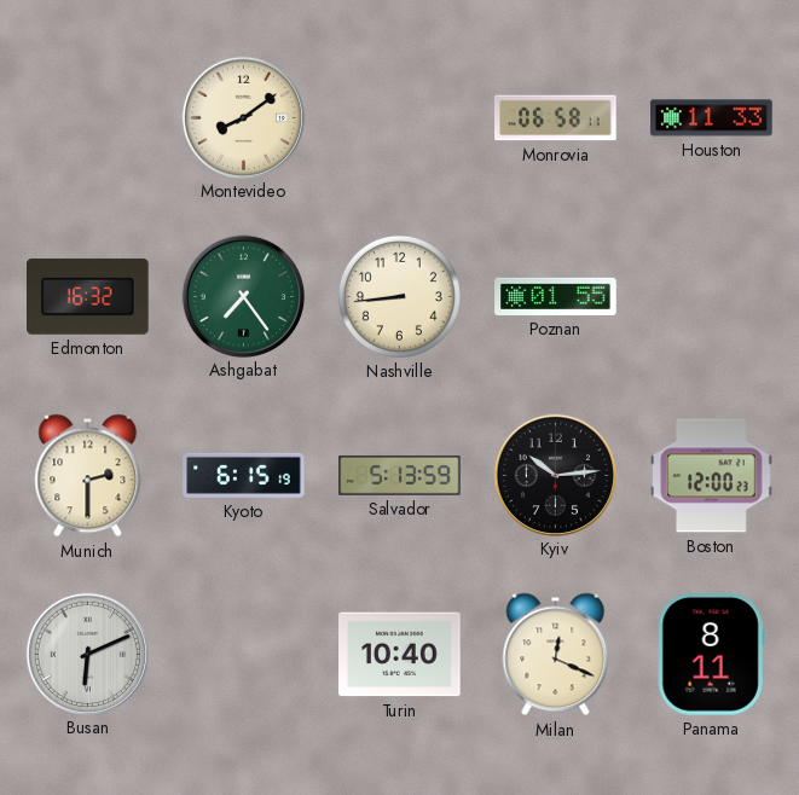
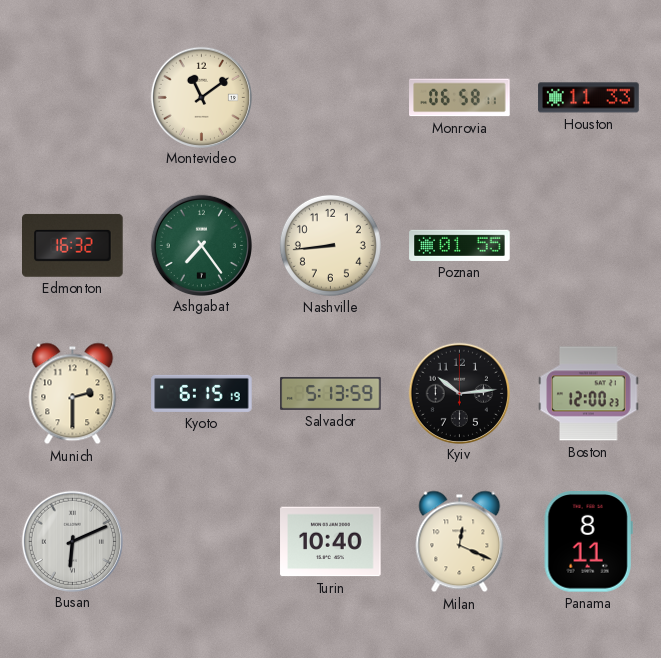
Montevideo: 8:09 -> 11:09
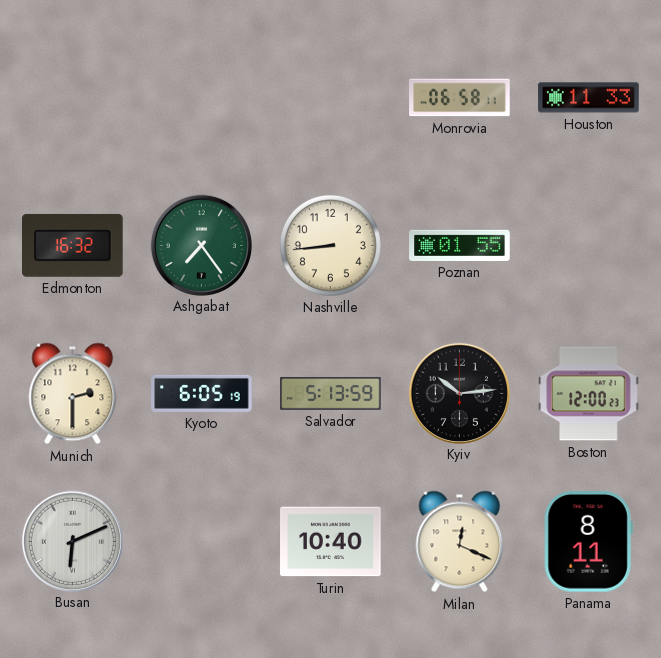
Montevideo: 11:09 -> none
Kyoto: 6:15 -> 6:05
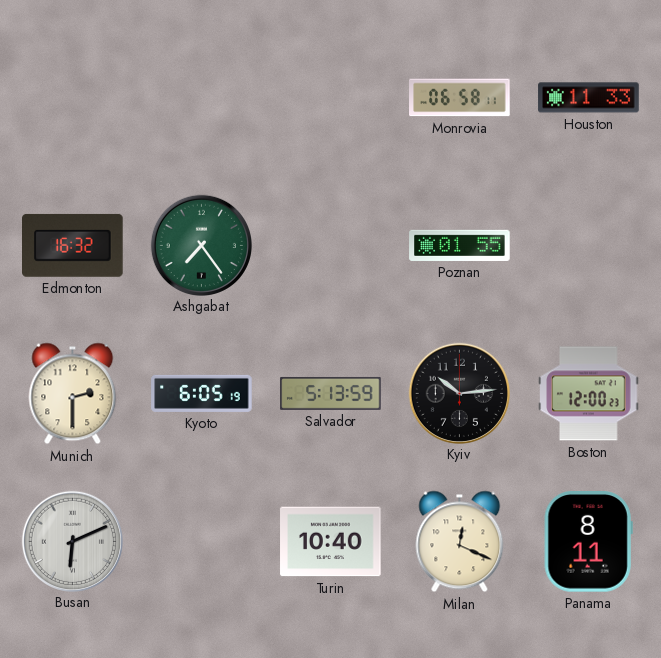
Nashville: 8:44 -> none
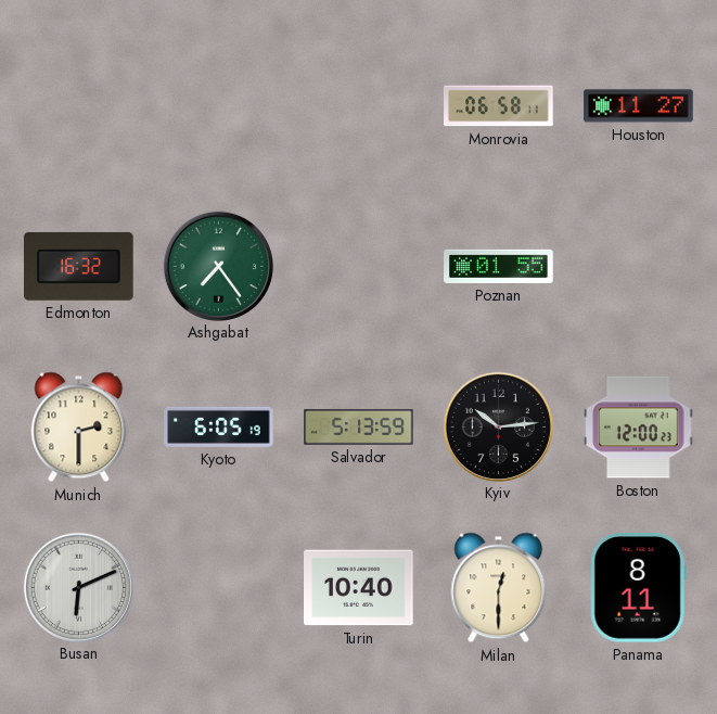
Houston: 11:33 -> 11:27
Milan: 12:19 -> 12:30
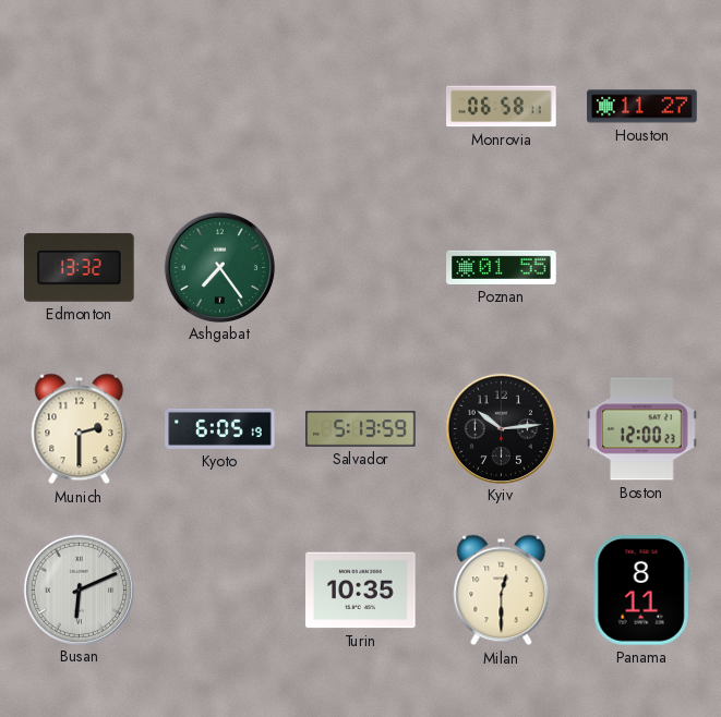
Edmonton: 16:32 -> 13:32
Turin: 10:40 -> 10:35
